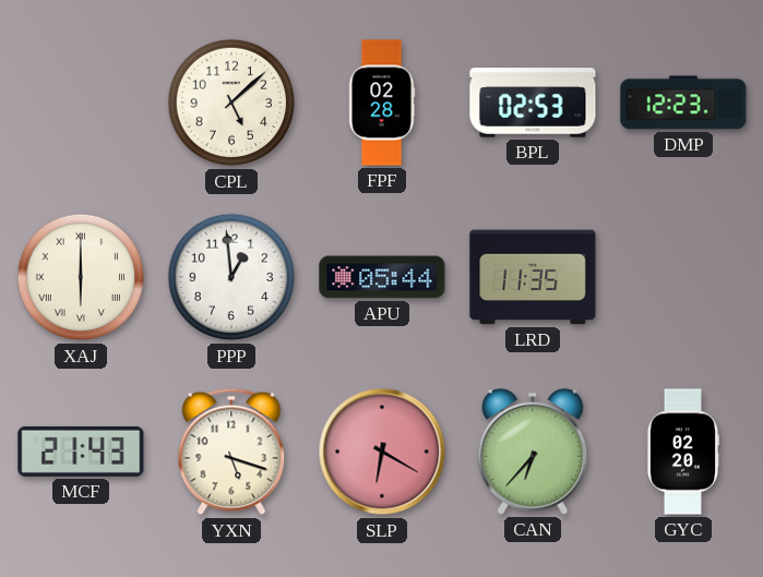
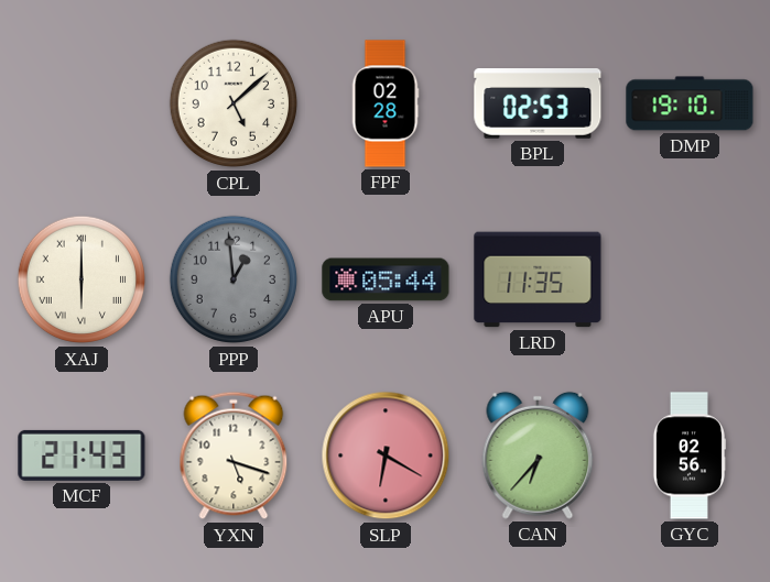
DMP: 12:23 -> 19:10
PPP dial: white -> grey
GYC: 02:20 -> 02:56
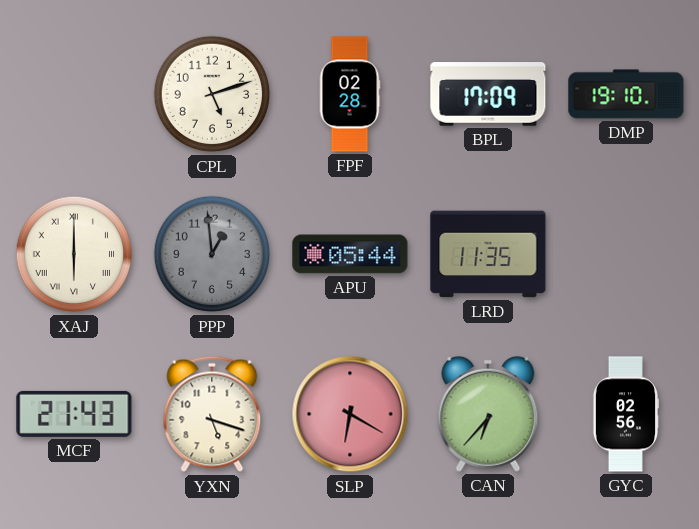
CPL: 5:08 -> 5:12
BPL: 02:53 -> 17:09
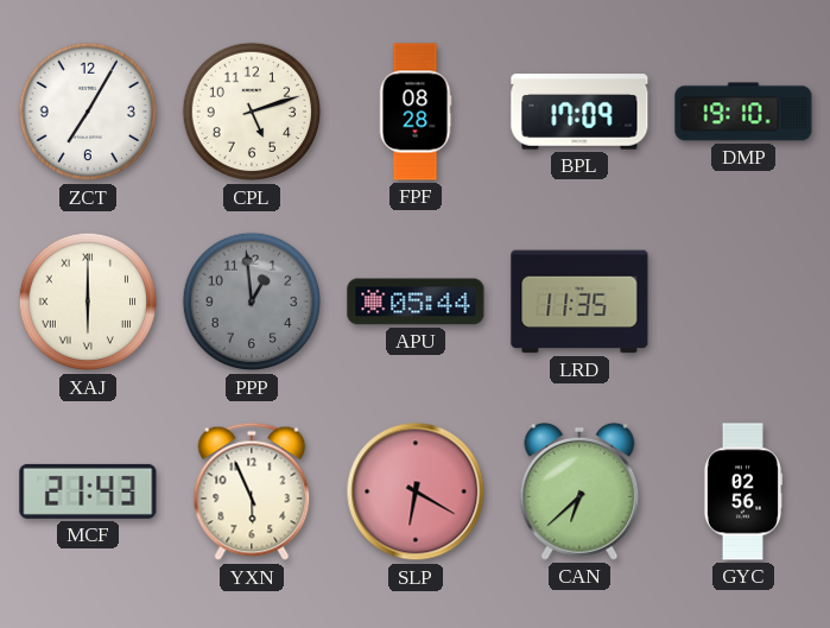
ZCT: none -> 7:05
FPF: 02:28 -> 08:28
YXN: 5:18 -> 5:56
CAN: 6:37 -> 6:38
